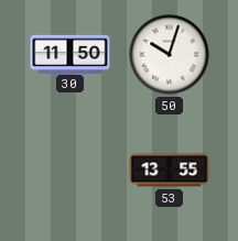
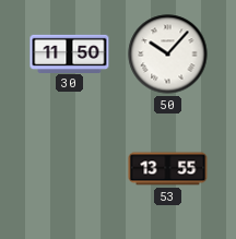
50: 10:03 -> 10:07
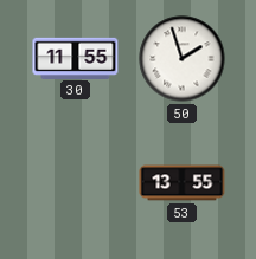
30: 11:50 -> 11:55
50: 10:07 -> 1:57
